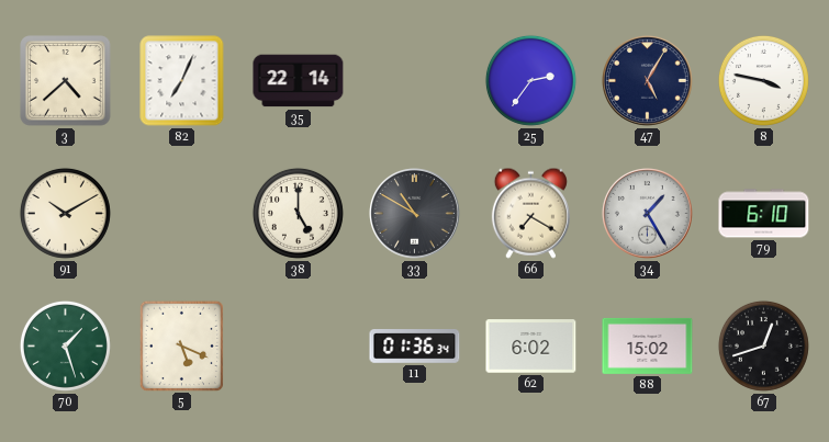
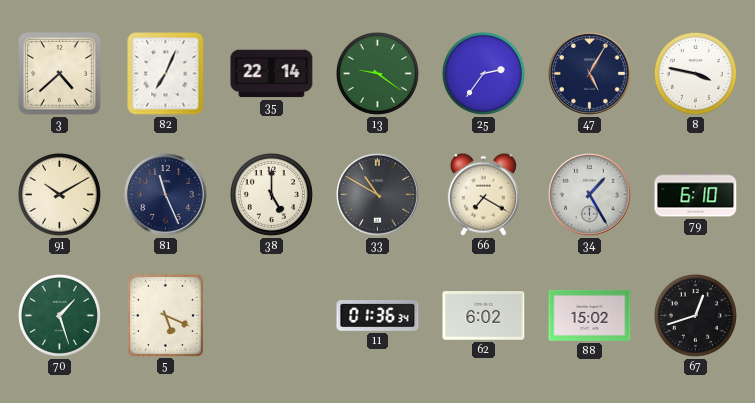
13: none -> 9:21
81: none -> 11:26
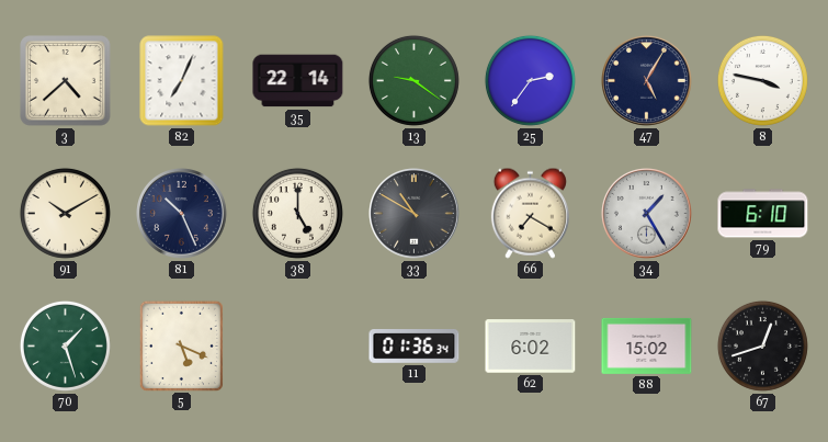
81: 11:26 -> 10:26
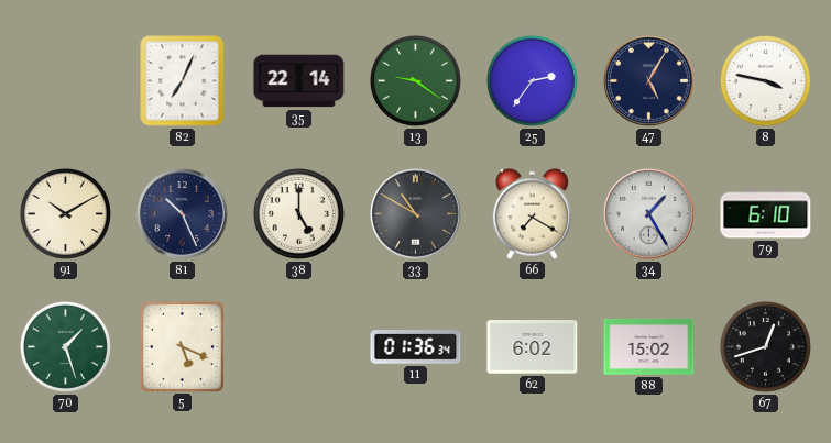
3: 4:38 -> none
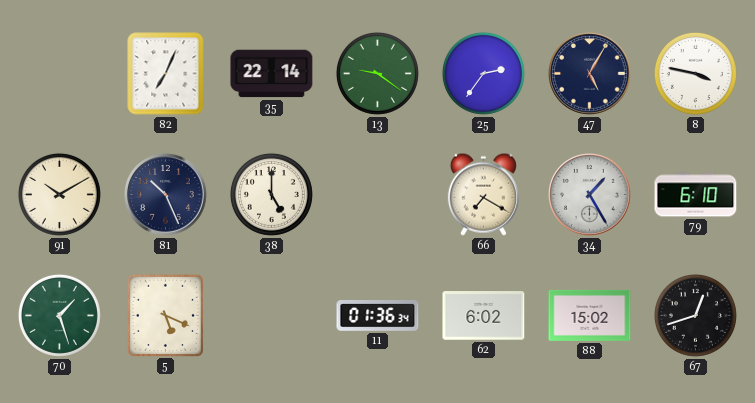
33: 10:50 -> none
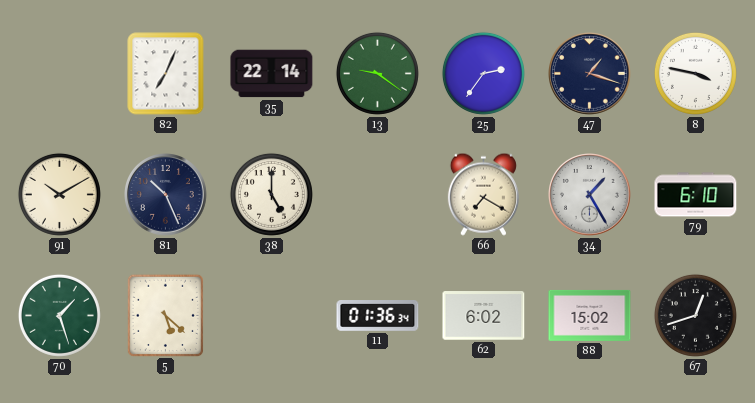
47: 5:05 -> 1:18
5: 5:19 -> 5:22
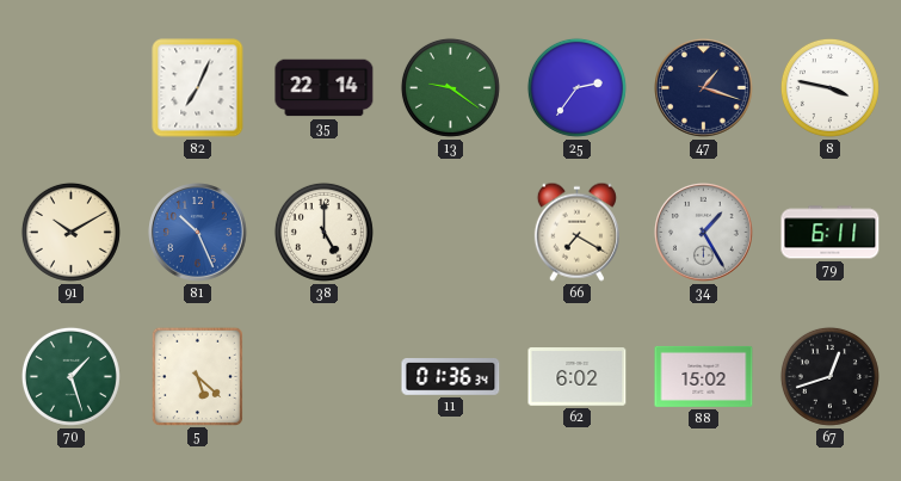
81 dial: navy -> blue
79: 6:10 -> 6:11
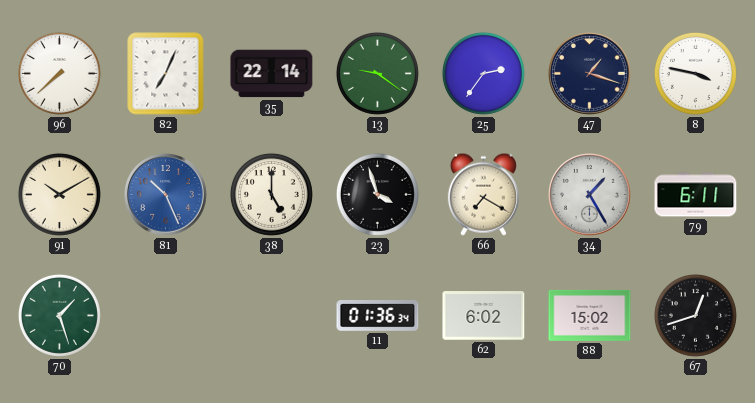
96: none -> 7:38
23: none -> 3:57
5: 5:22 -> none
